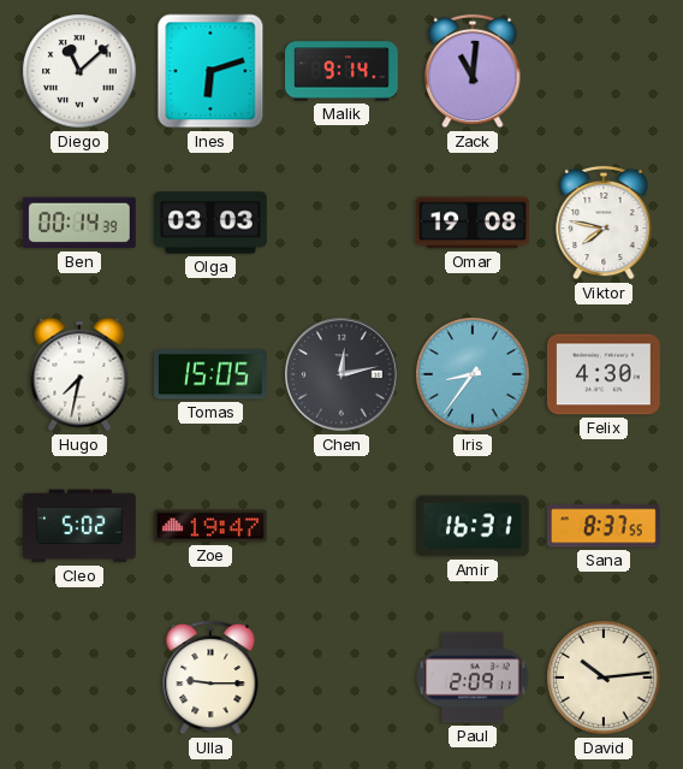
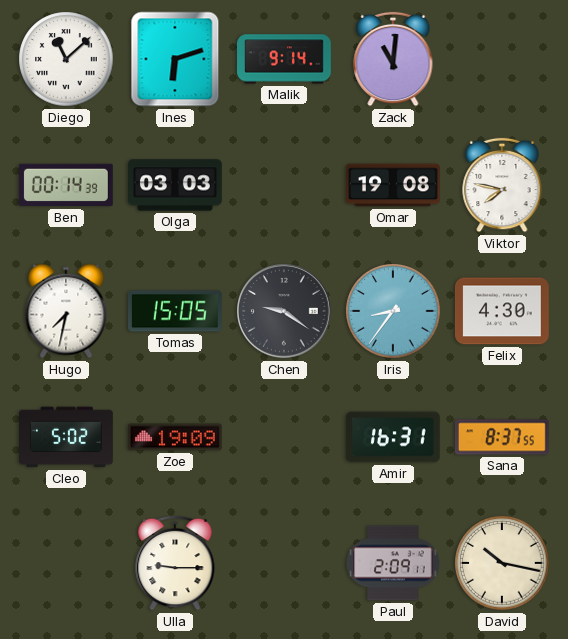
Chen: 12:13 -> 9:21
Zoe: 19:47 -> 19:09
David: 10:14 -> 10:17
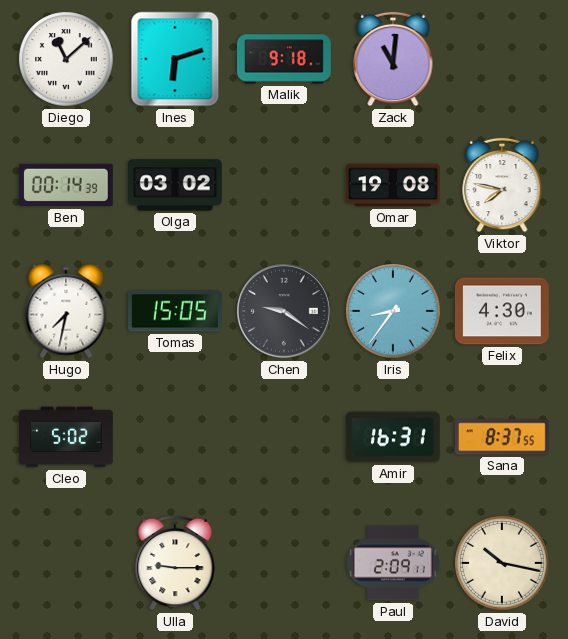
Malik: 9:14 -> 9:18
Olga: 03:03 -> 03:02
Zoe: 19:09 -> none
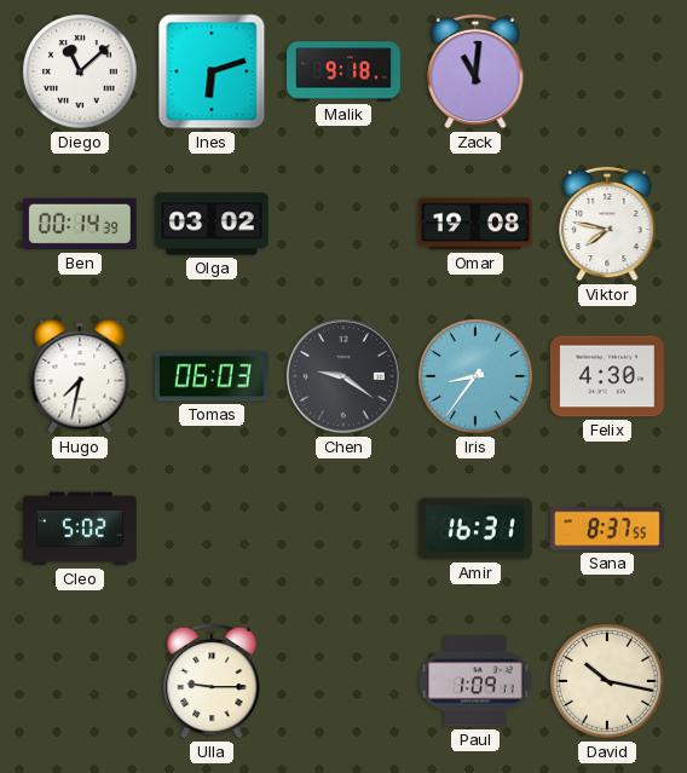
Tomas: 15:05 -> 06:03
Paul: 2:09 -> 1:09
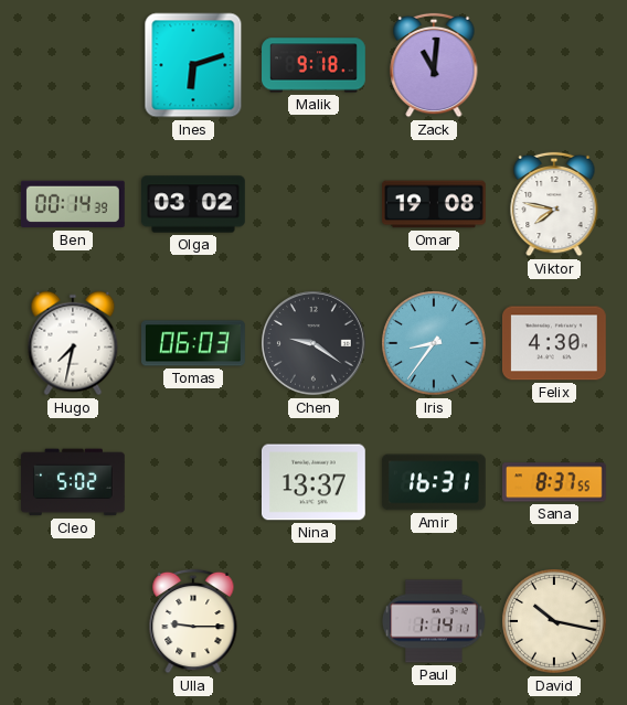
Diego: 11:08 -> none
Nina: none -> 13:37
Paul: 1:09 -> 1:14
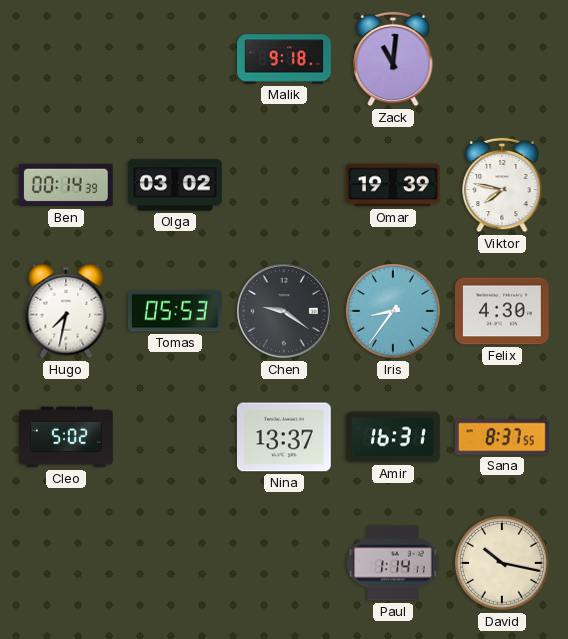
Ines: 6:12 -> none
Omar: 19:08 -> 19:39
Tomas: 06:03 -> 05:53
Ulla: 9:15 -> none
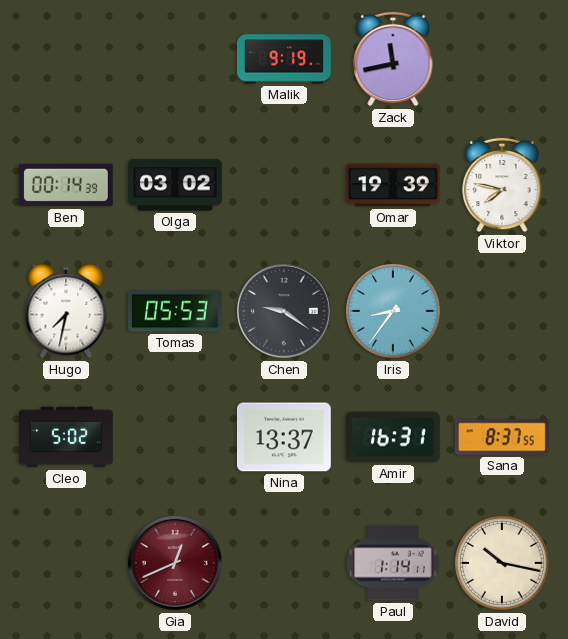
Malik: 9:18 -> 9:19
Zack: 11:01 -> 11:43
Felix: 4:30 -> none
Gia: none -> 12:41
